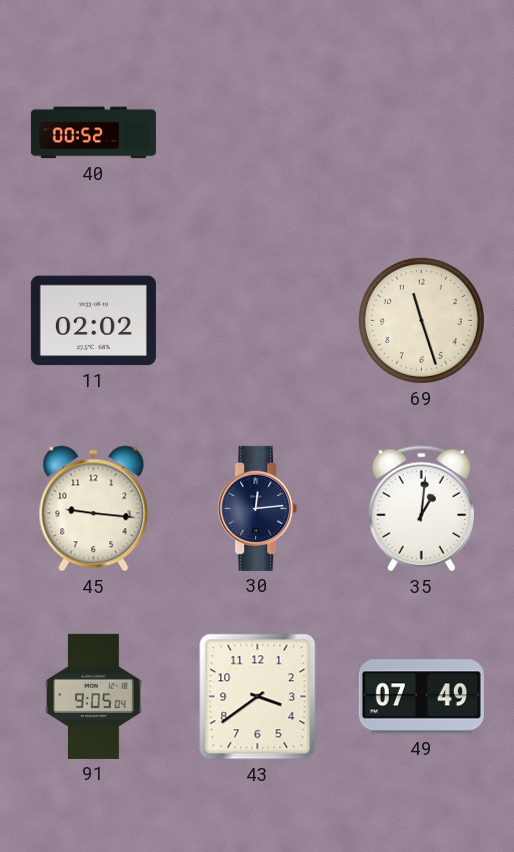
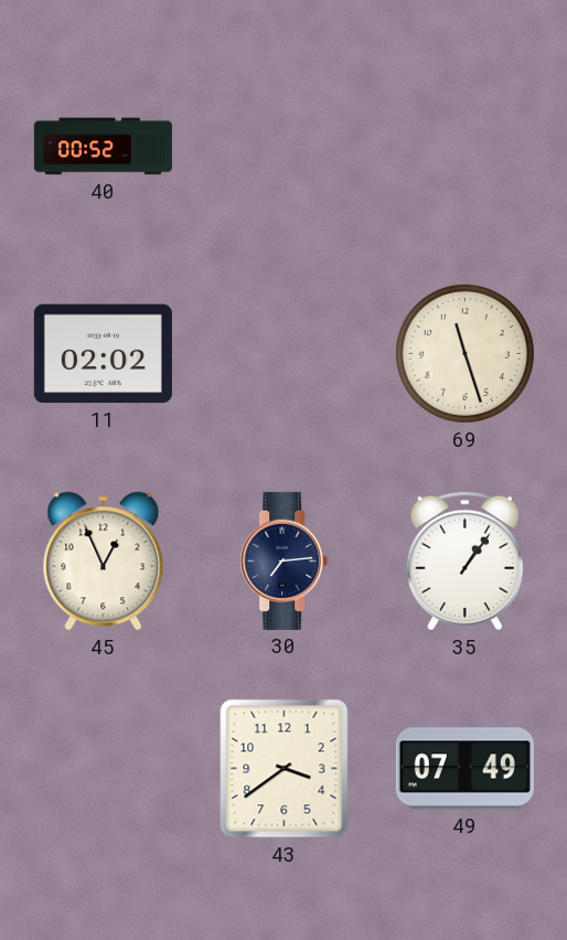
45: 9:16 -> 12:56
30: 12:14 -> 7:14
35: 1:01 -> 1:06
91: 9:05 -> none
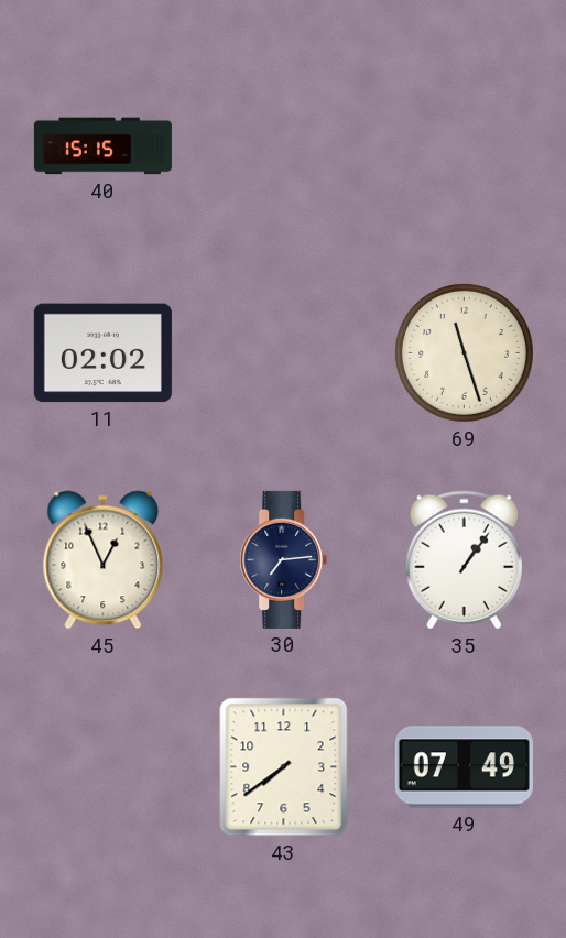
40: 00:52 -> 15:15
43: 3:39 -> 7:39
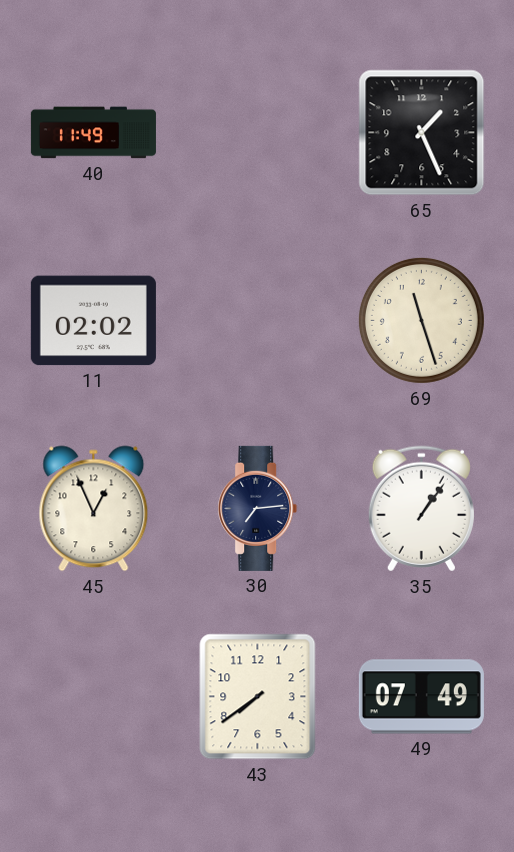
40: 15:15 -> 11:49
65: none -> 1:26
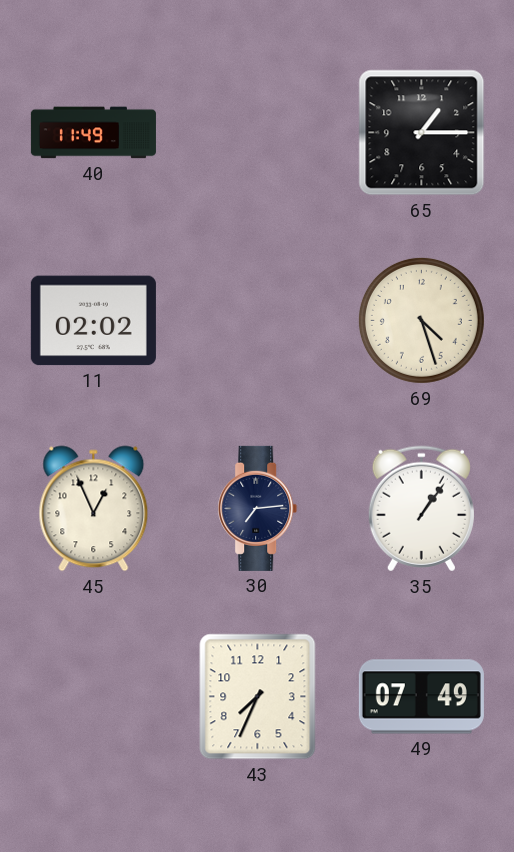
65: 1:26 -> 1:15
69: 11:27 -> 4:27
43: 7:39 -> 7:34
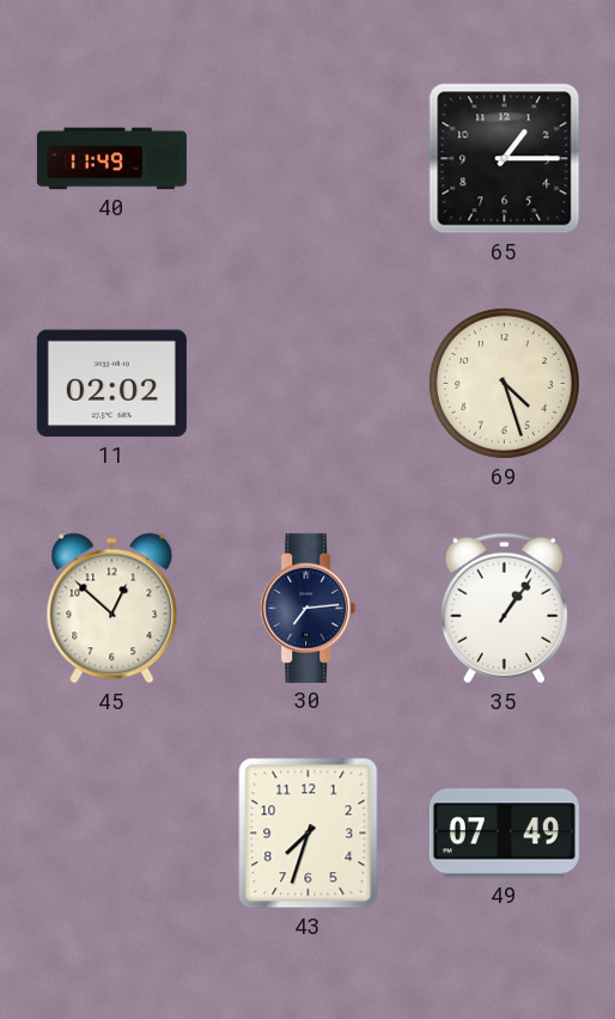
45: 12:56 -> 12:52
43: 7:34 -> 7:33
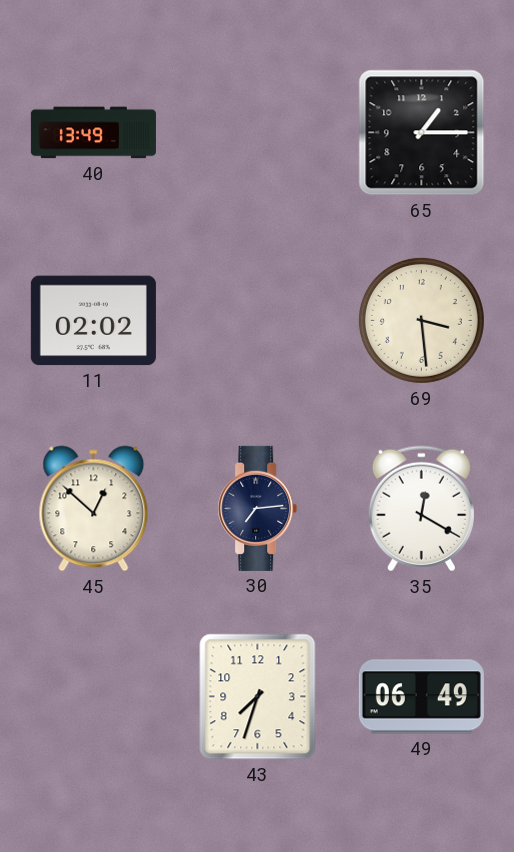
40: 11:49 -> 13:49
69: 4:27 -> 3:29
35: 1:06 -> 12:20
49: 07:49 -> 06:49
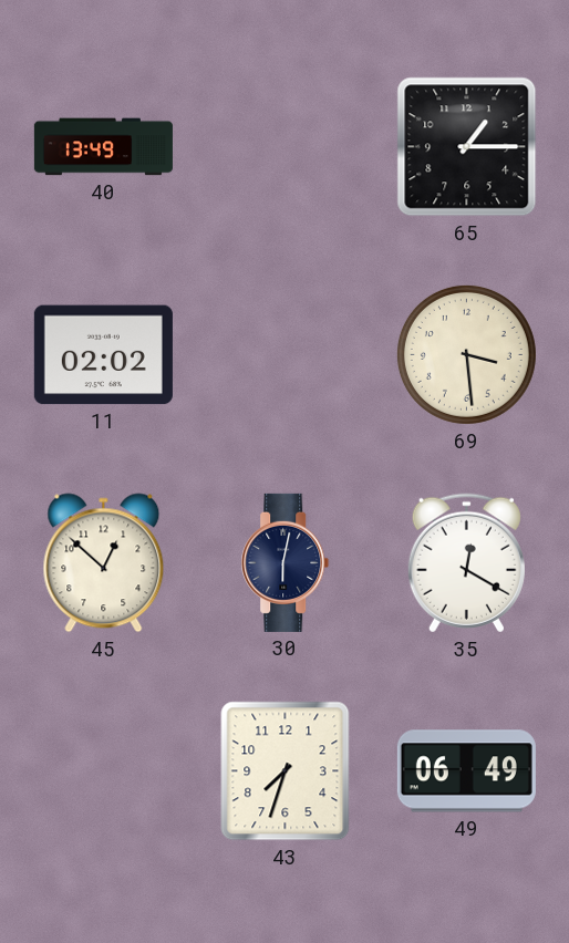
30: 7:14 -> 6:02
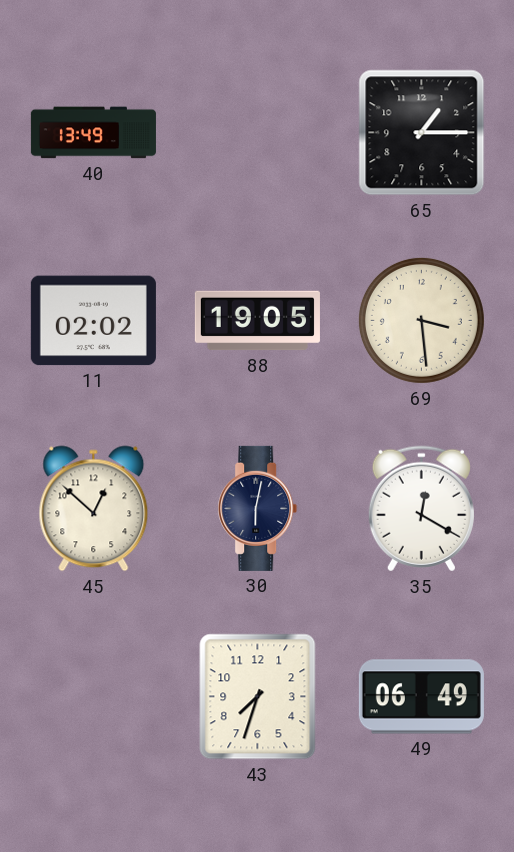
88: none -> 19:05
